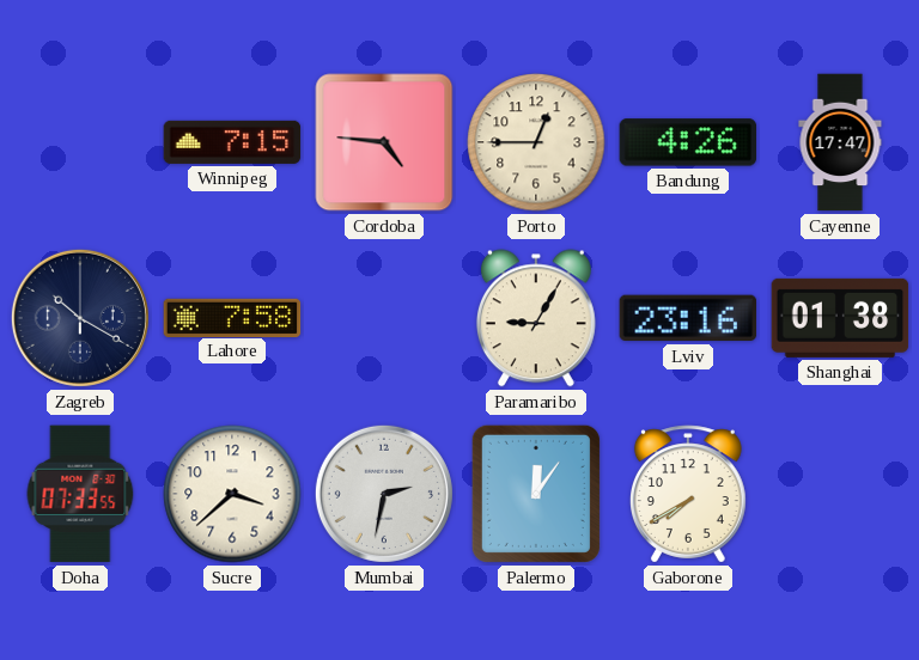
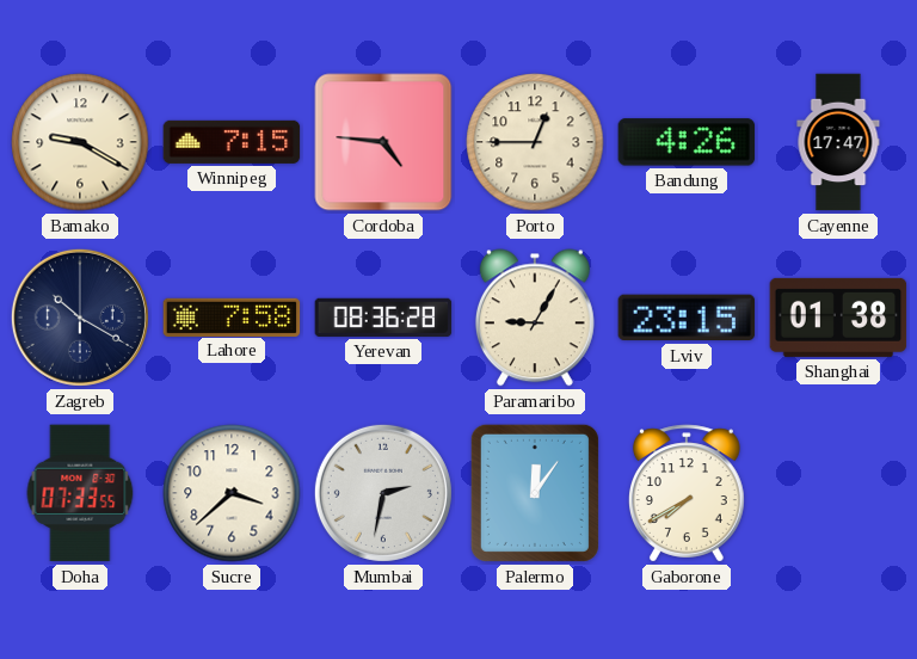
Bamako: none -> 9:20
Yerevan: none -> 08:36
Lviv: 23:16 -> 23:15
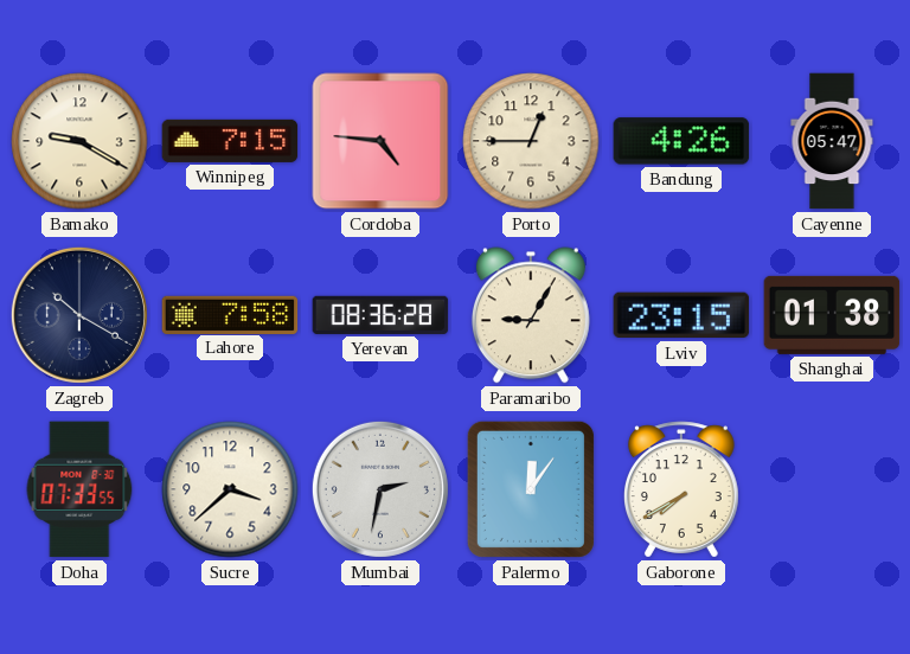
Cayenne: 17:47 -> 05:47
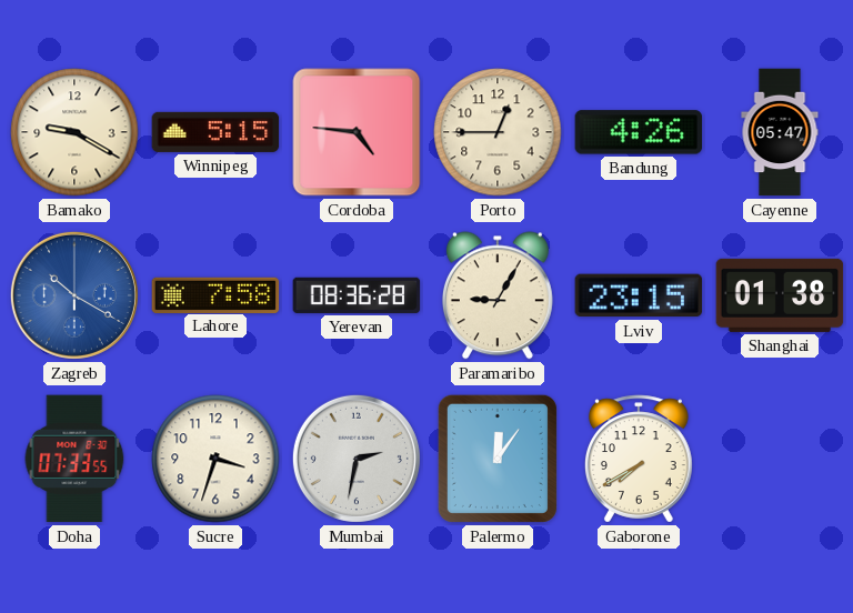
Winnipeg: 7:15 -> 5:15
Zagreb dial: navy -> blue
Sucre: 3:38 -> 3:33
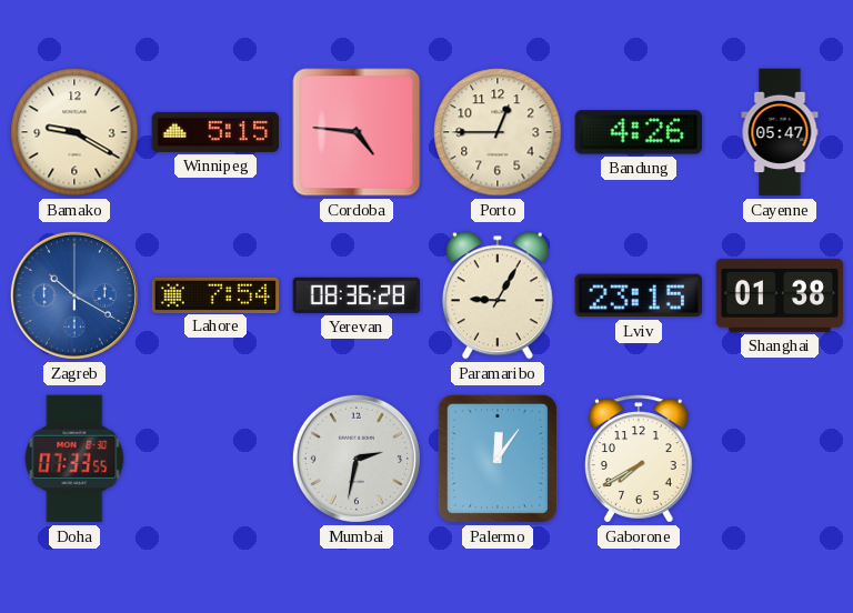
Lahore: 7:58 -> 7:54
Sucre: 3:33 -> none
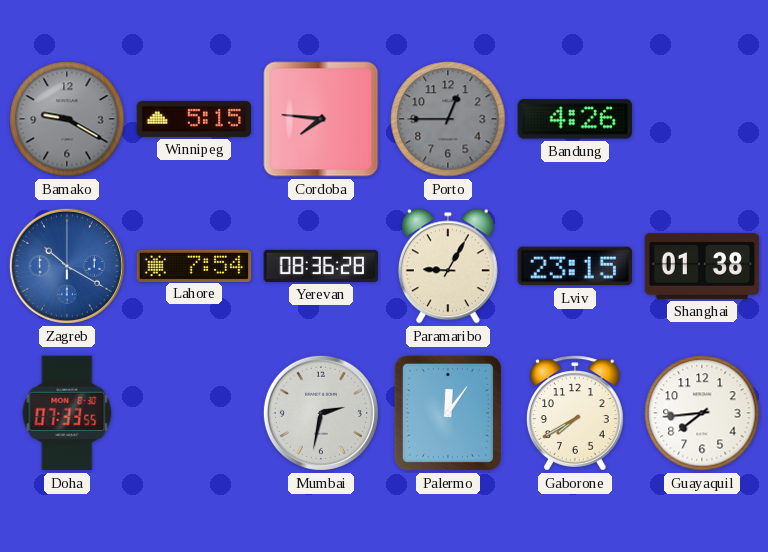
Bamako dial: cream -> grey
Cordoba: 4:46 -> 7:46
Porto dial: cream -> grey
Cayenne: 05:47 -> none
Guayaquil: none -> 7:44
